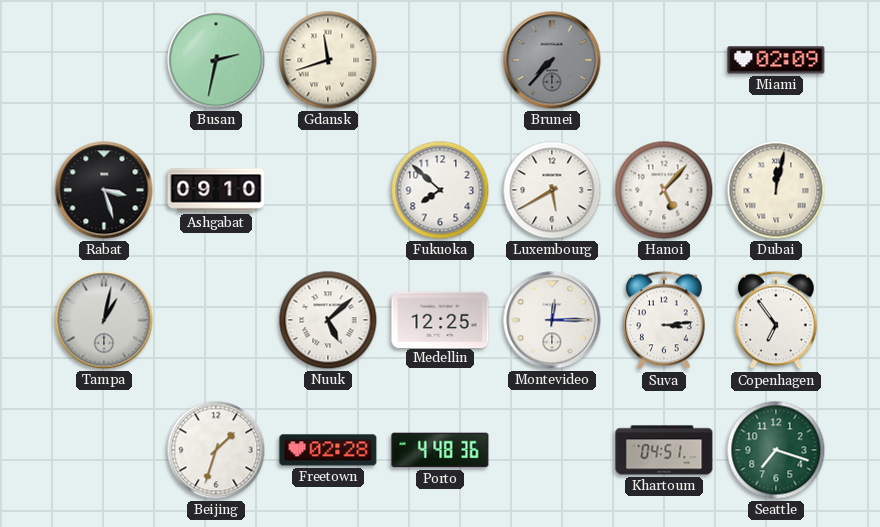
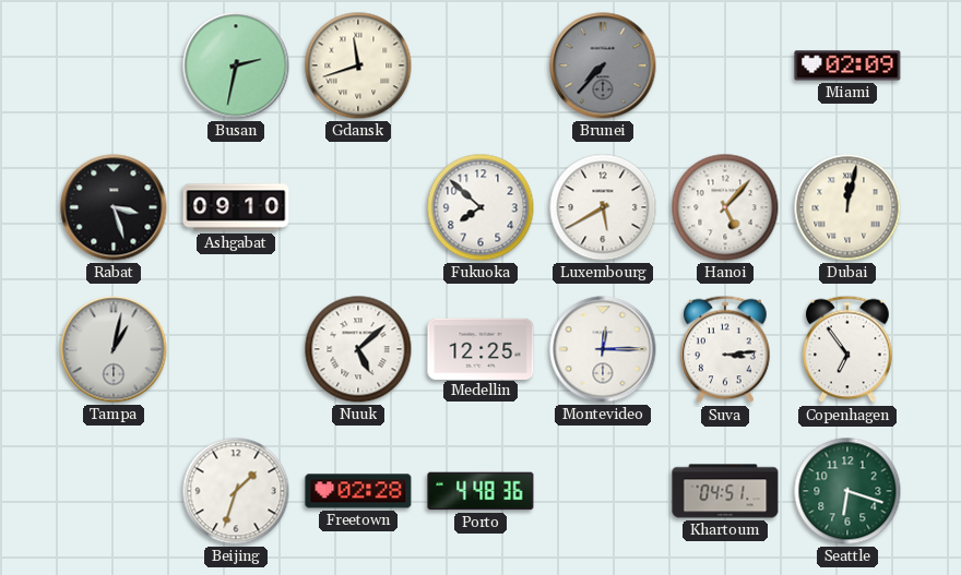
Seattle: 7:18 -> 6:18
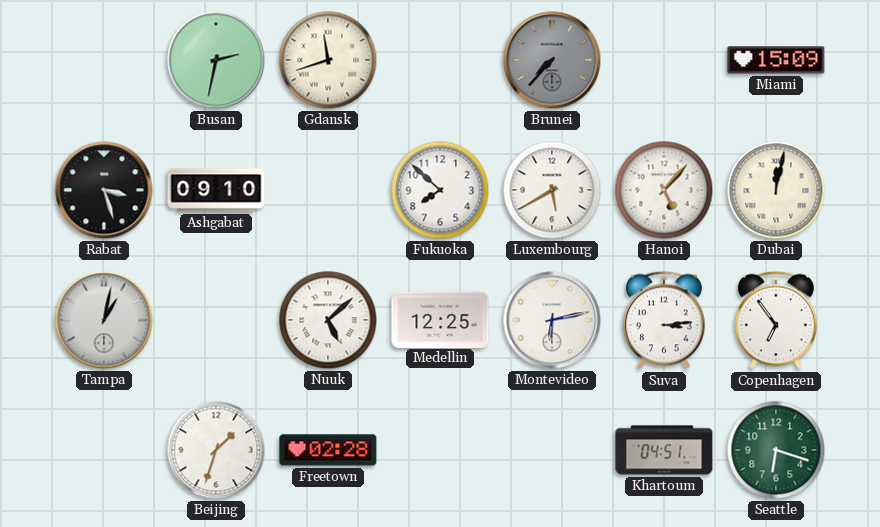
Miami: 02:09 -> 15:09
Montevideo: 12:15 -> 6:13
Porto: 4:48 -> none
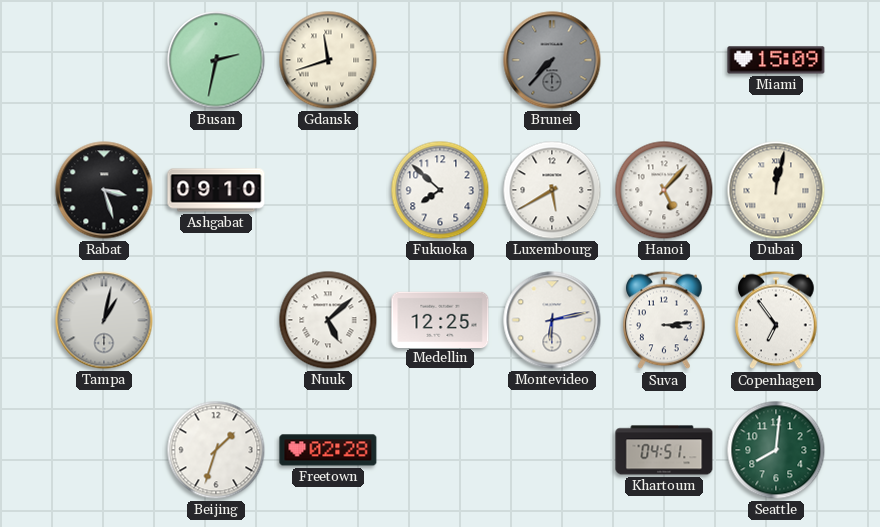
Seattle: 6:18 -> 8:01
